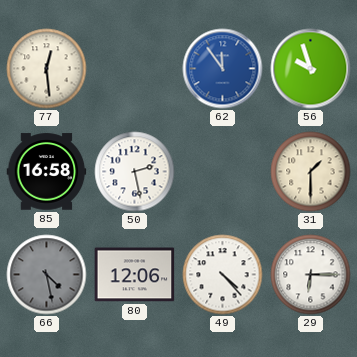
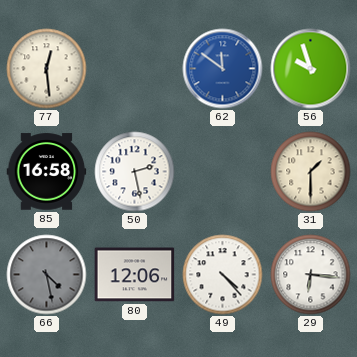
62: 11:54 -> 11:51
29: 6:15 -> 6:16
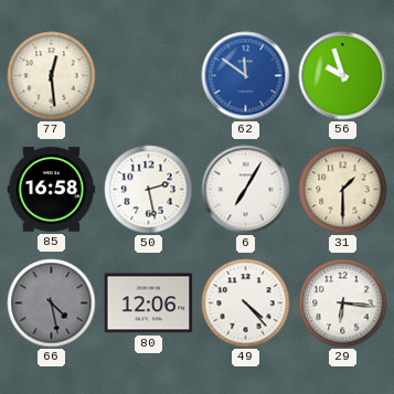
6: none -> 7:05
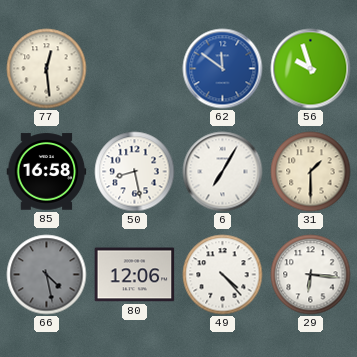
50: 2:28 -> 8:28
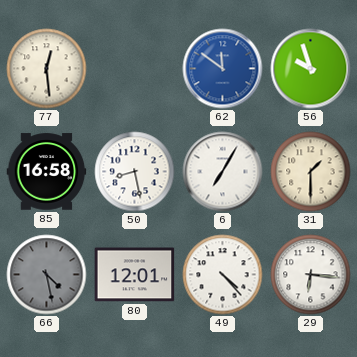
80: 12:06 -> 12:01
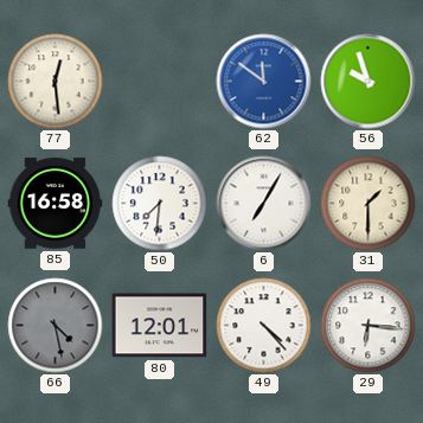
50: 8:28 -> 7:31
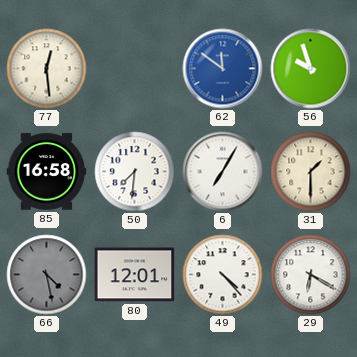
29: 6:16 -> 6:20
